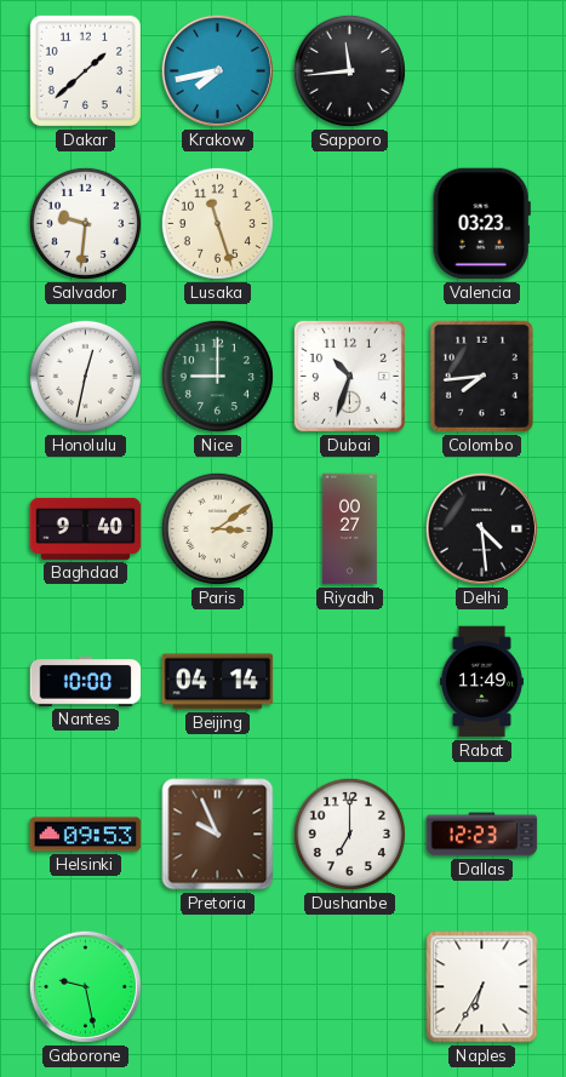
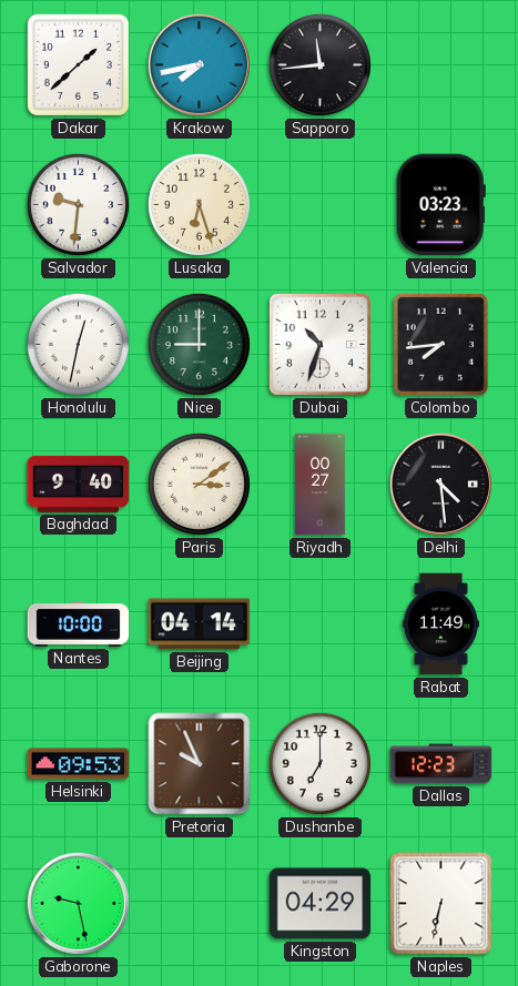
Lusaka: 11:27 -> 6:27
Kingston: none -> 04:29
Naples: 6:35 -> 6:32
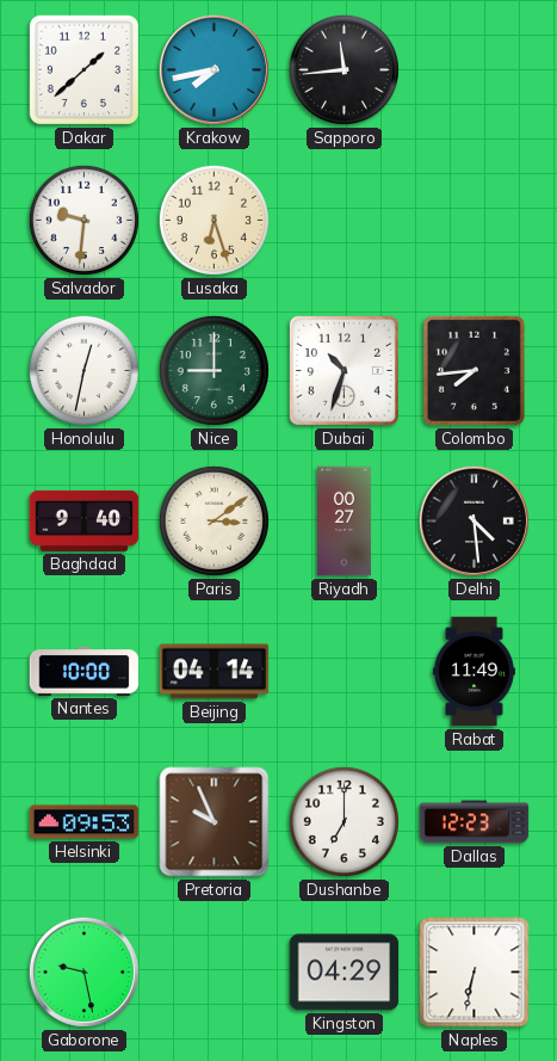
Valencia: 03:23 -> none
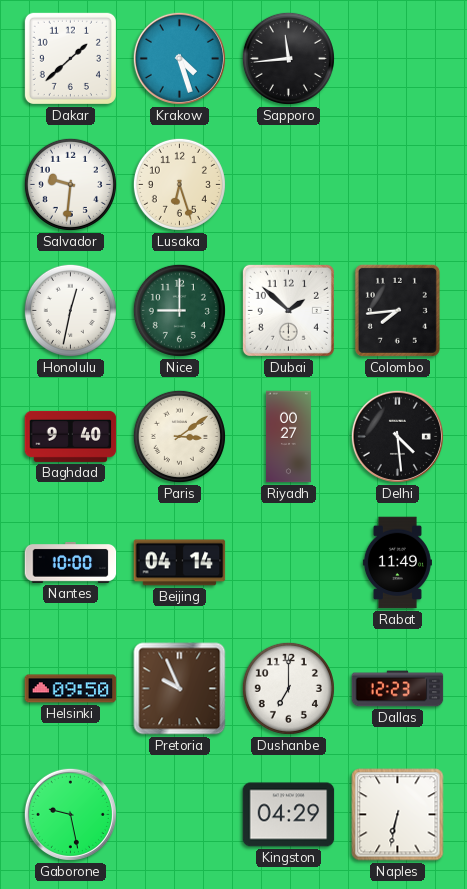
Krakow: 7:43 -> 4:27
Dubai: 10:33 -> 1:52
Helsinki: 09:53 -> 09:50
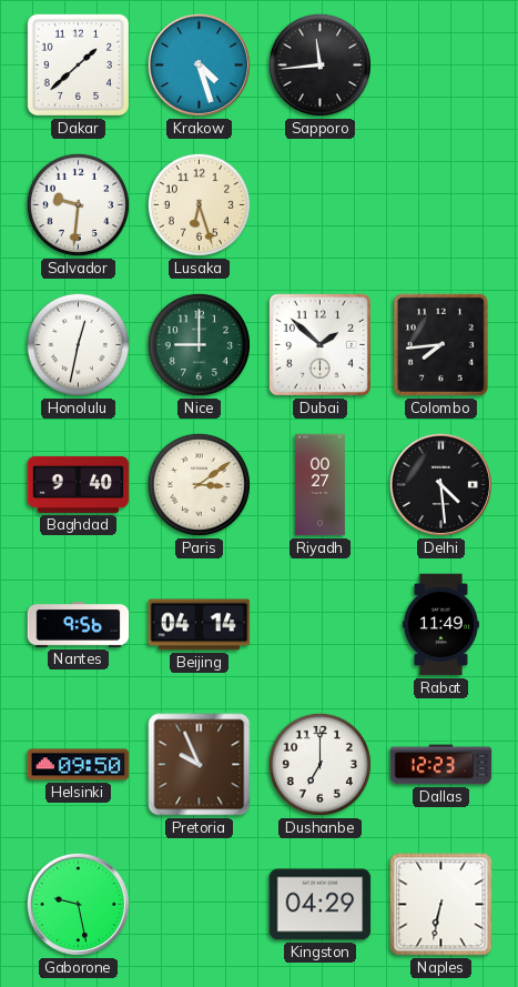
Nantes: 10:00 -> 9:56
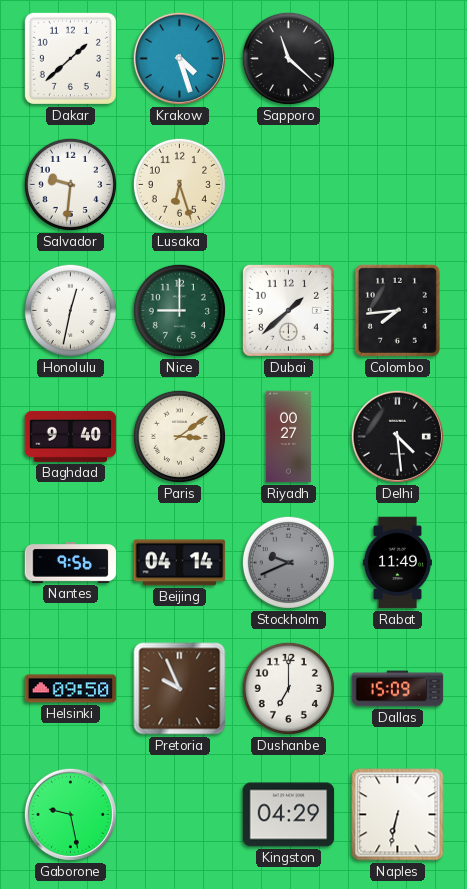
Sapporo: 11:44 -> 11:22
Dubai: 1:52 -> 1:38
Stockholm: none -> 9:41
Dallas: 12:23 -> 15:09
